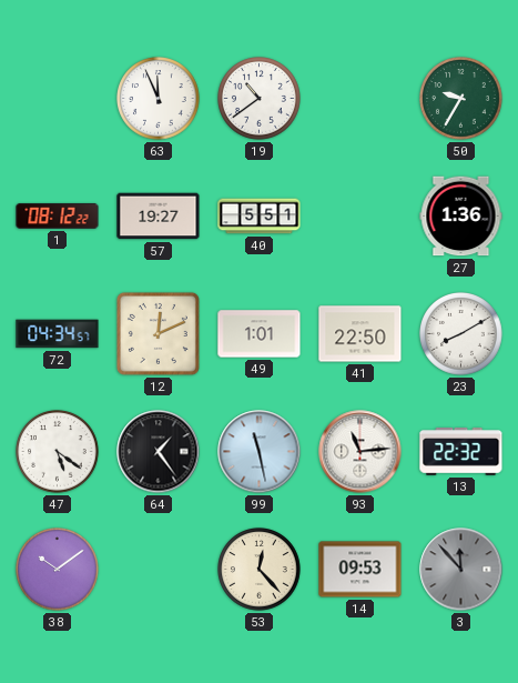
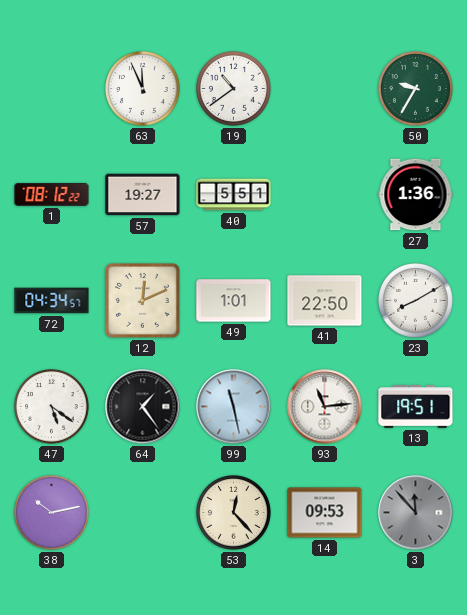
13: 22:32 -> 19:51
38: 10:09 -> 10:13
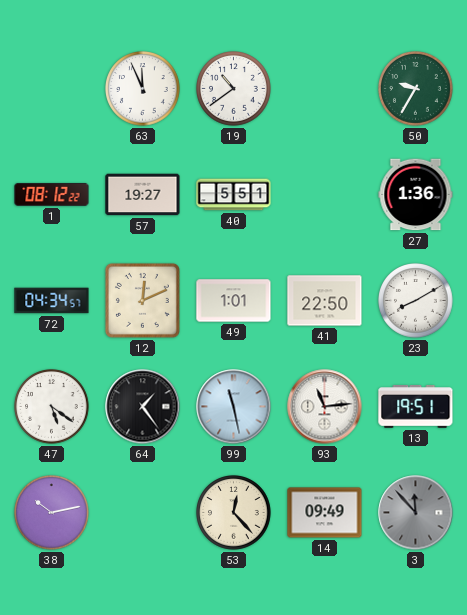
14: 09:53 -> 09:49
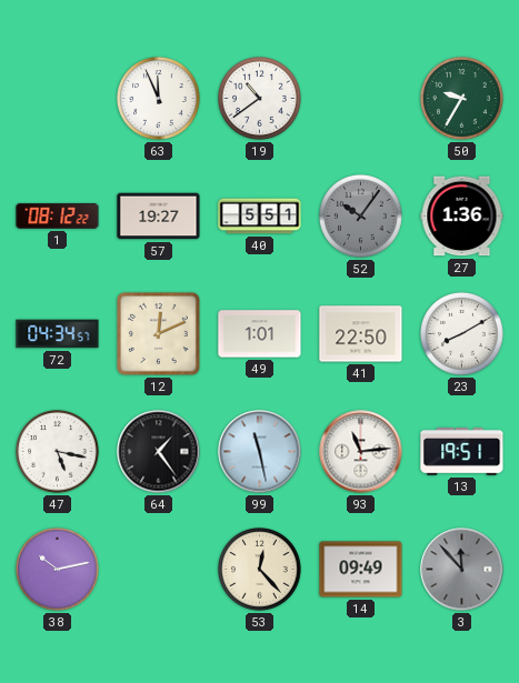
52: none -> 10:06
47: 5:21 -> 5:17
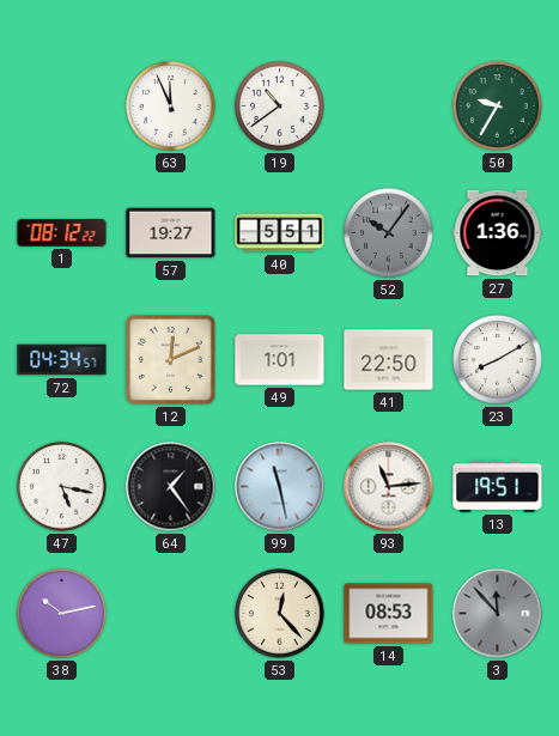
14: 09:49 -> 08:53
